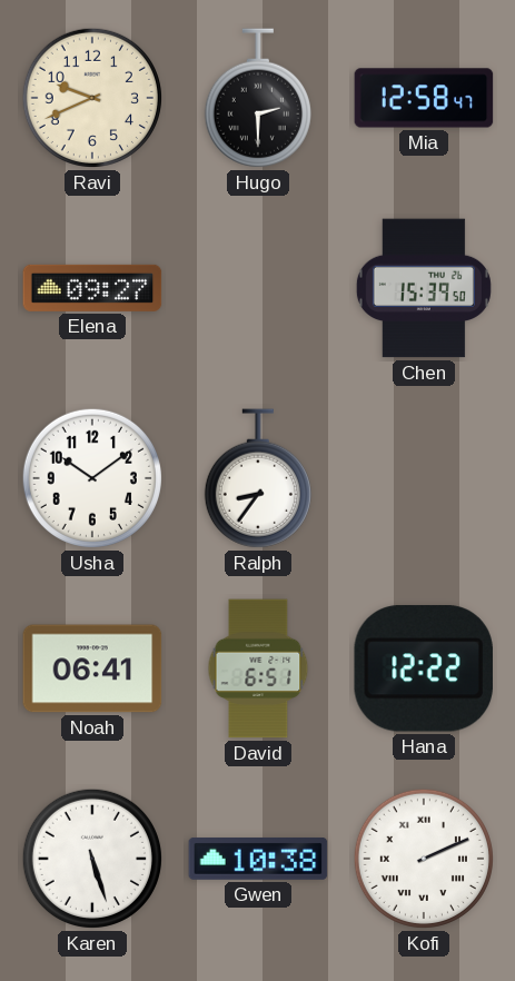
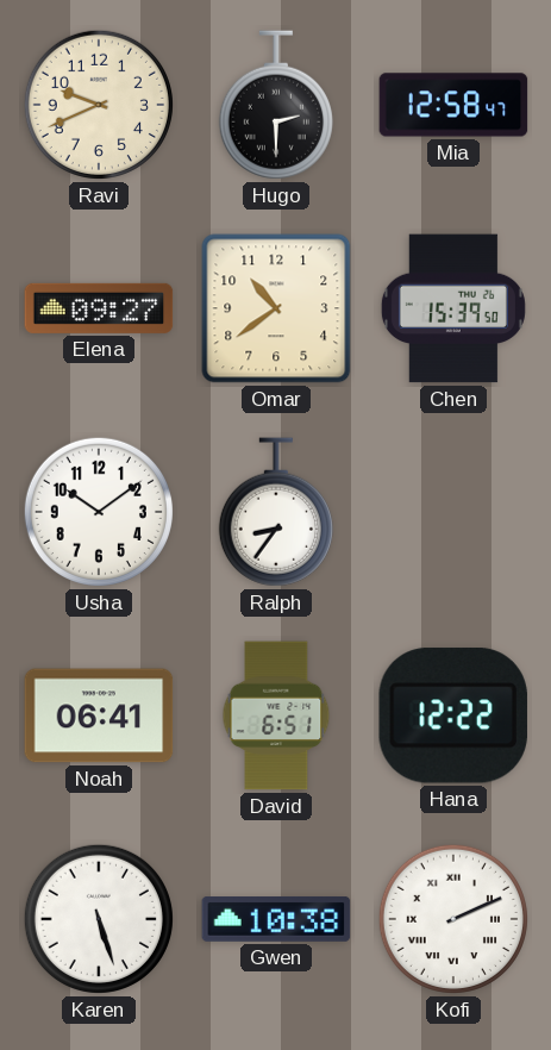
Omar: none -> 10:39
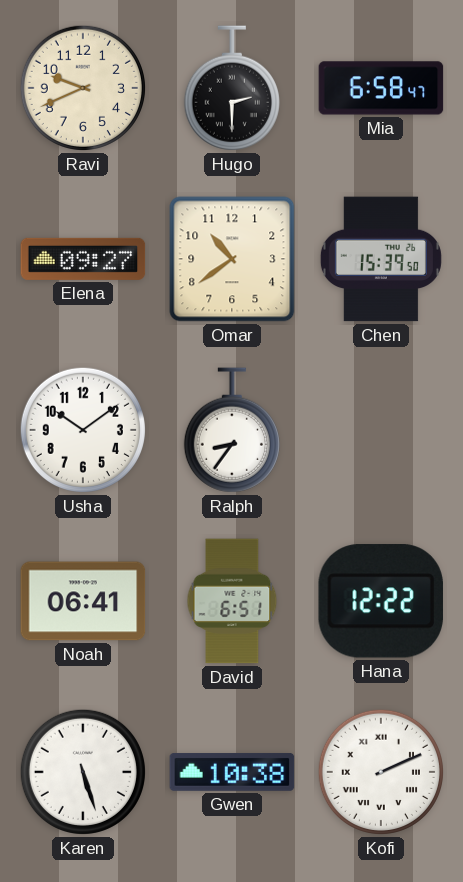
Mia: 12:58 -> 6:58
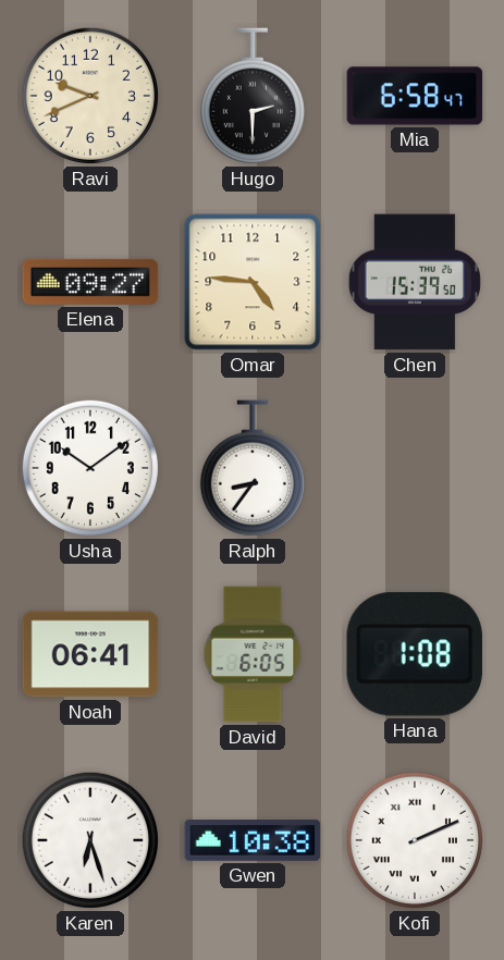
Omar: 10:39 -> 4:46
David: 6:51 -> 6:05
Hana: 12:22 -> 1:08
Karen: 5:27 -> 6:27
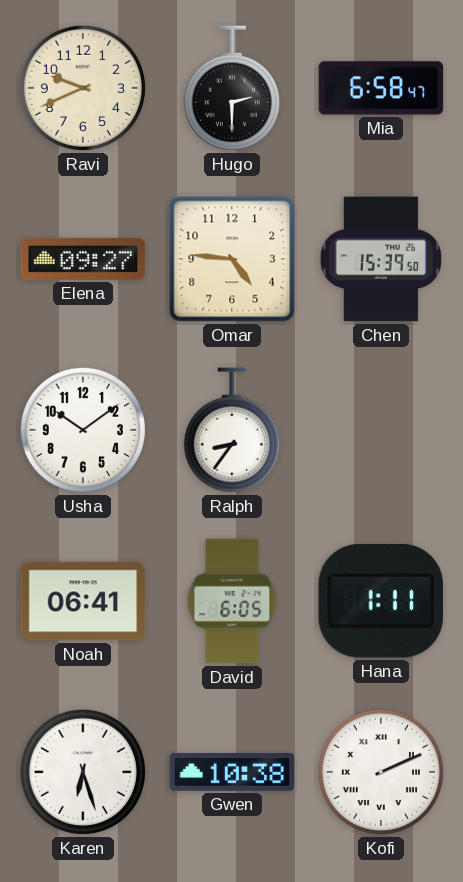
Hana: 1:08 -> 1:11
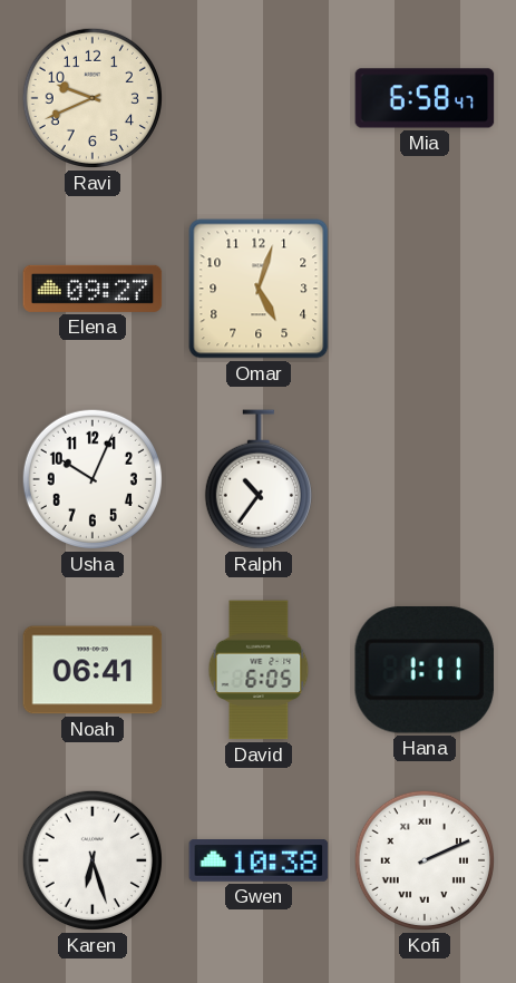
Hugo: 2:30 -> none
Omar: 4:46 -> 5:03
Chen: 15:39 -> none
Usha: 10:09 -> 10:04
Ralph: 8:36 -> 10:36
